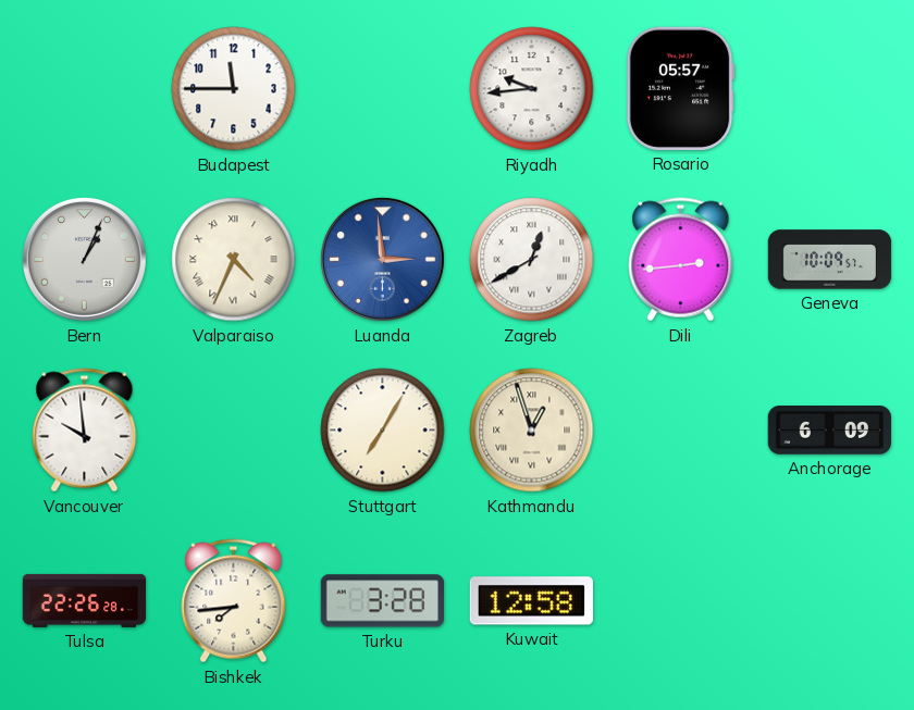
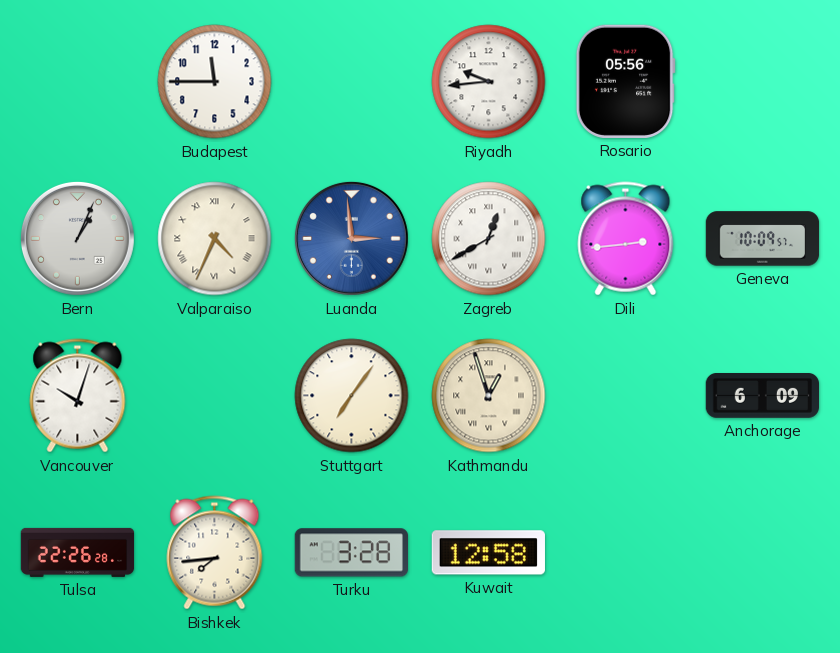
Rosario: 05:57 -> 05:56
Vancouver: 9:59 -> 10:03
Stuttgart: 7:05 -> 7:06
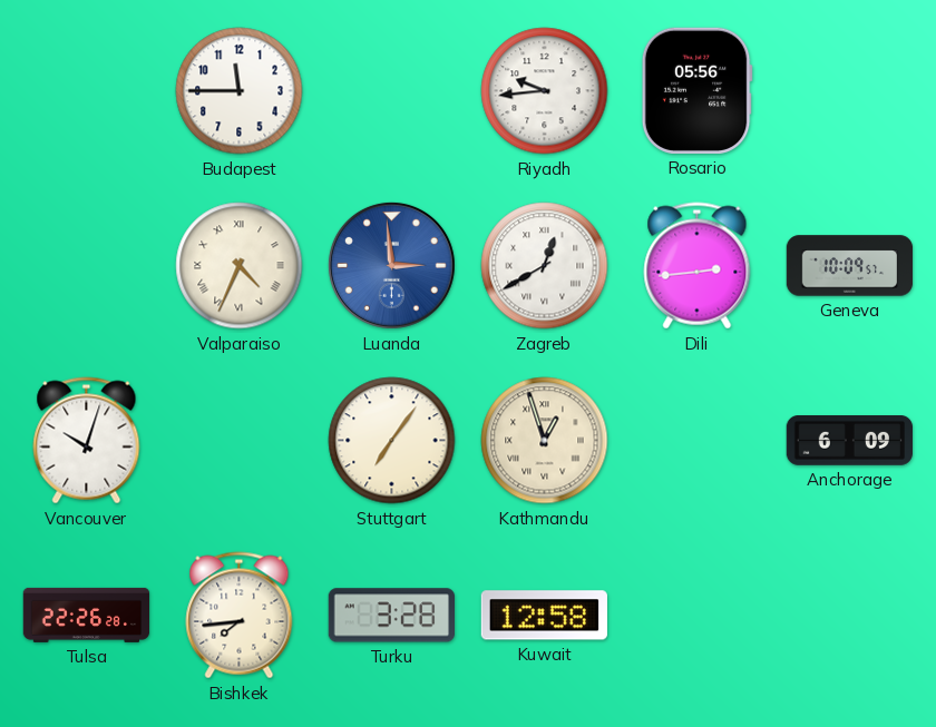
Bern: 1:04 -> none
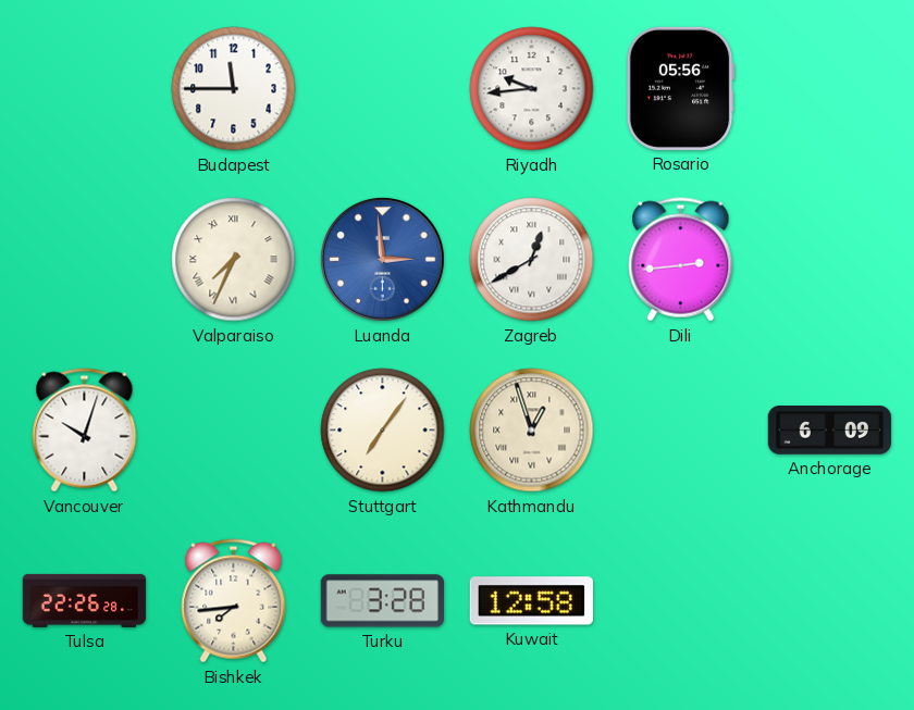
Valparaiso: 4:34 -> 7:34
Geneva: 10:09 -> none
